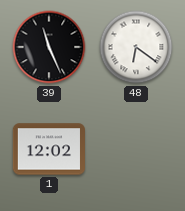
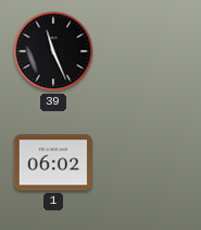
48: 6:21 -> none
1: 12:02 -> 06:02
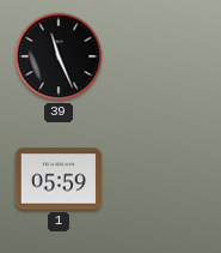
1: 06:02 -> 05:59
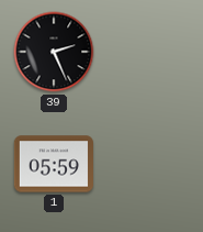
39: 11:26 -> 2:26
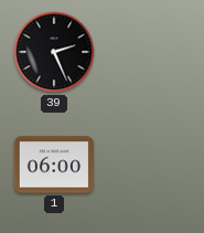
1: 05:59 -> 06:00
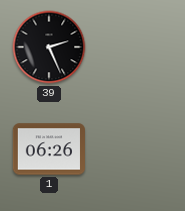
1: 06:00 -> 06:26
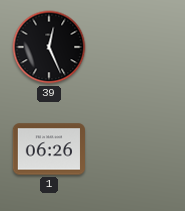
39: 2:26 -> 12:26
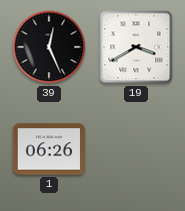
19: none -> 3:40
